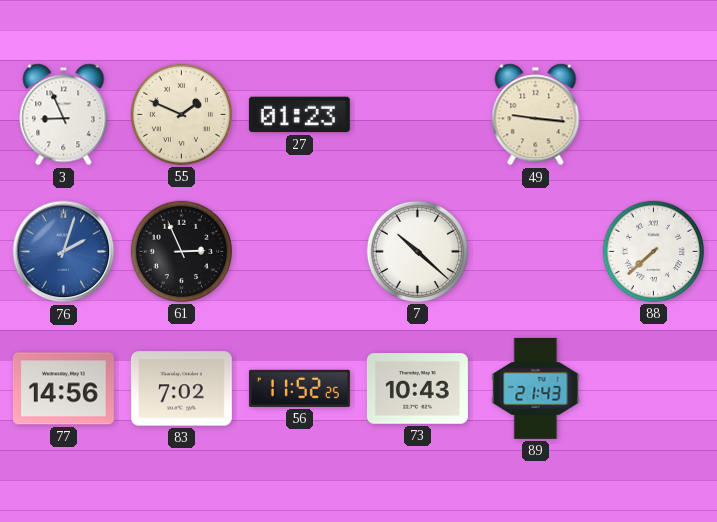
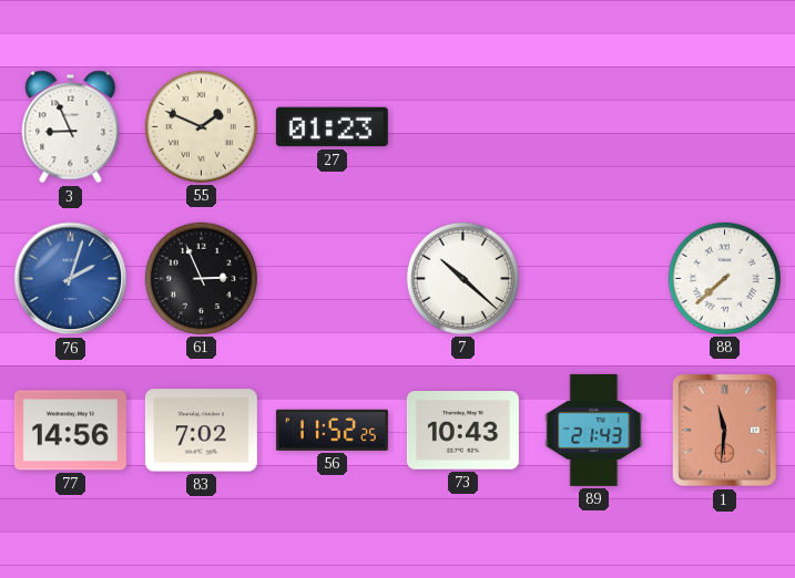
49: 9:16 -> none
1: none -> 11:31
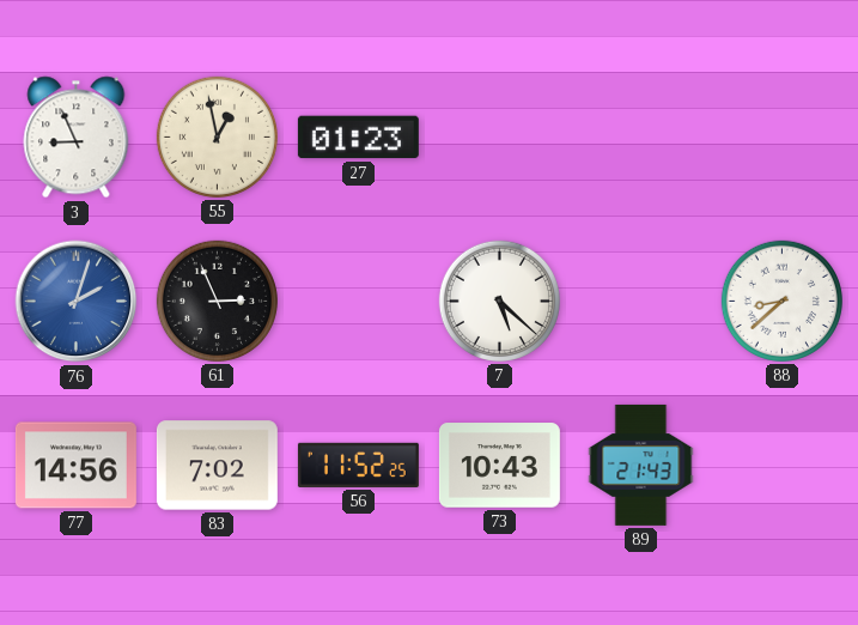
55: 1:49 -> 12:58
7: 10:22 -> 5:22
88: 7:38 -> 8:38
1: 11:31 -> none
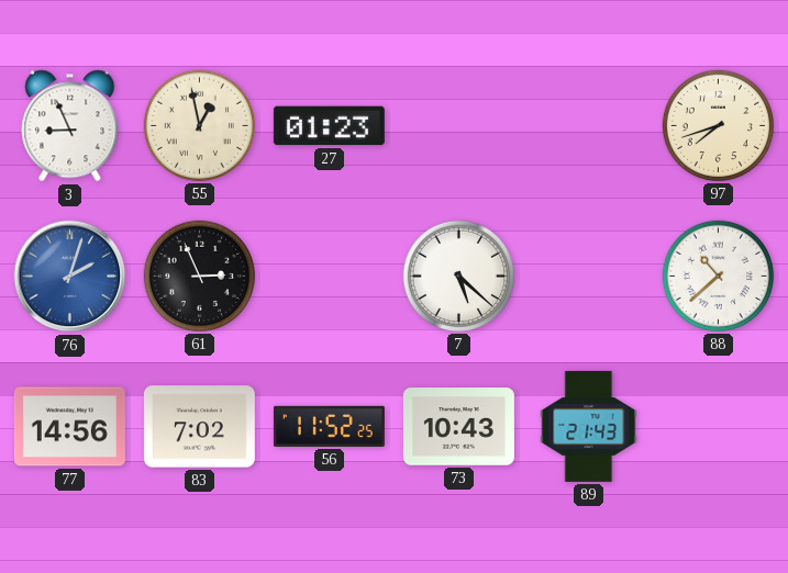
97: none -> 7:42
88: 8:38 -> 10:38
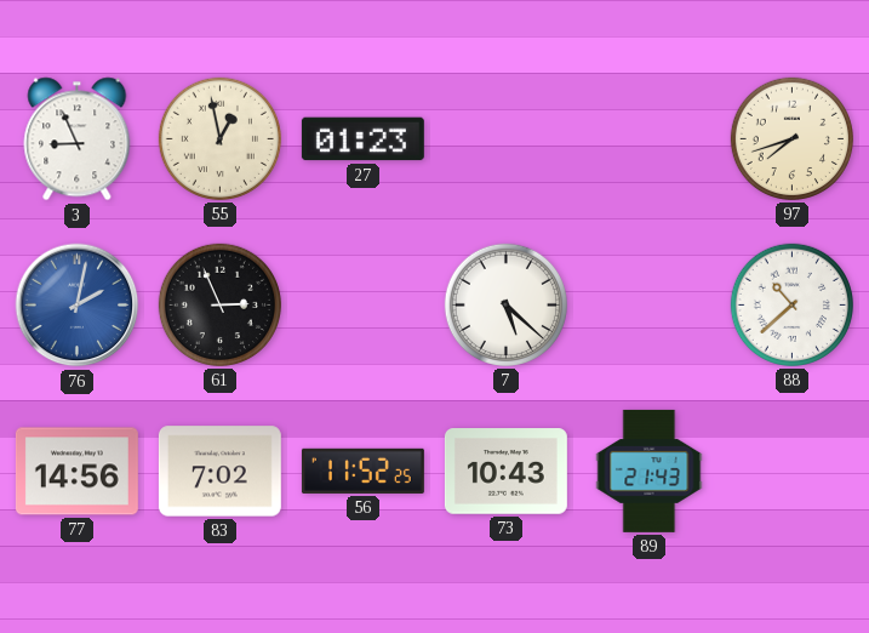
76: 2:03 -> 2:02
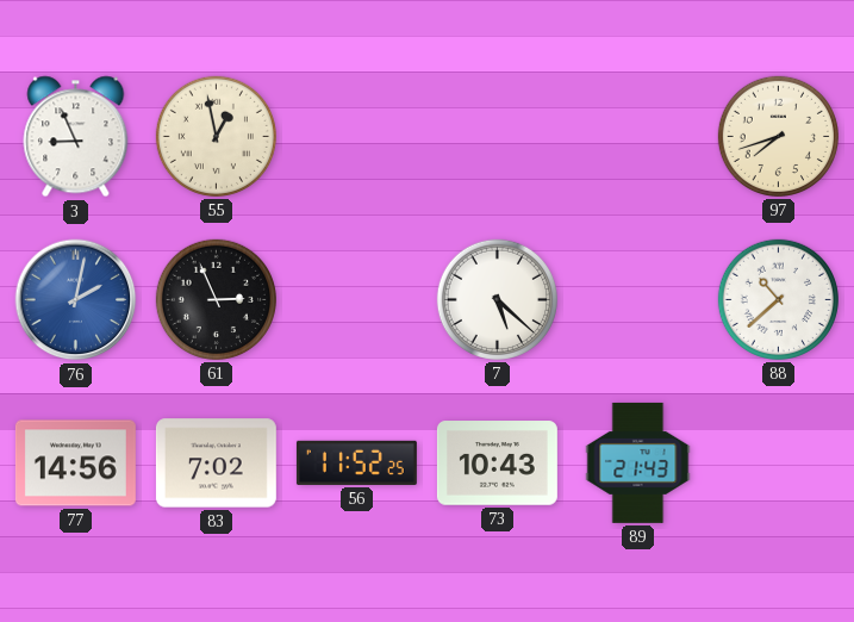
27: 01:23 -> none
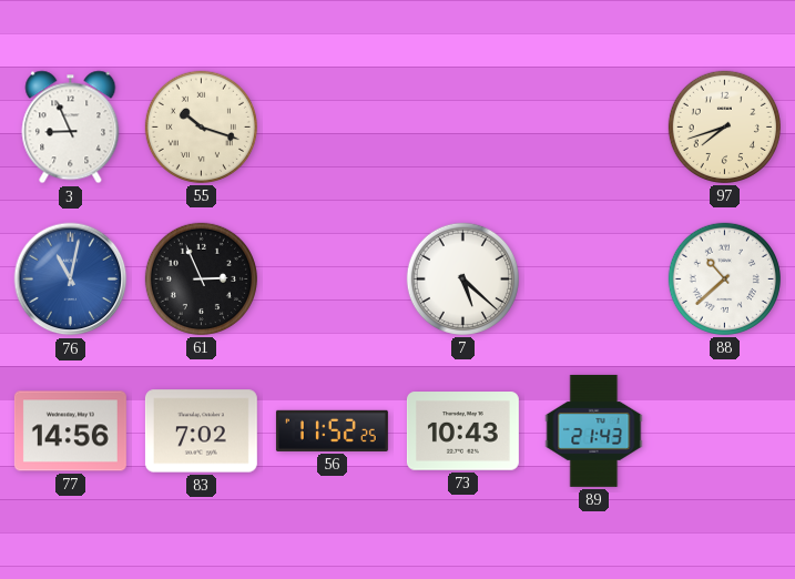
55: 12:58 -> 10:18
76: 2:02 -> 11:02
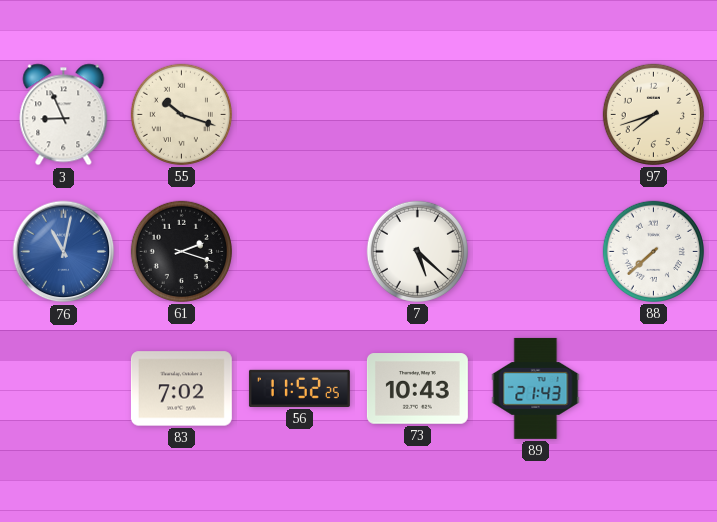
61: 2:56 -> 2:18
88: 10:38 -> 7:38
77: 14:56 -> none
